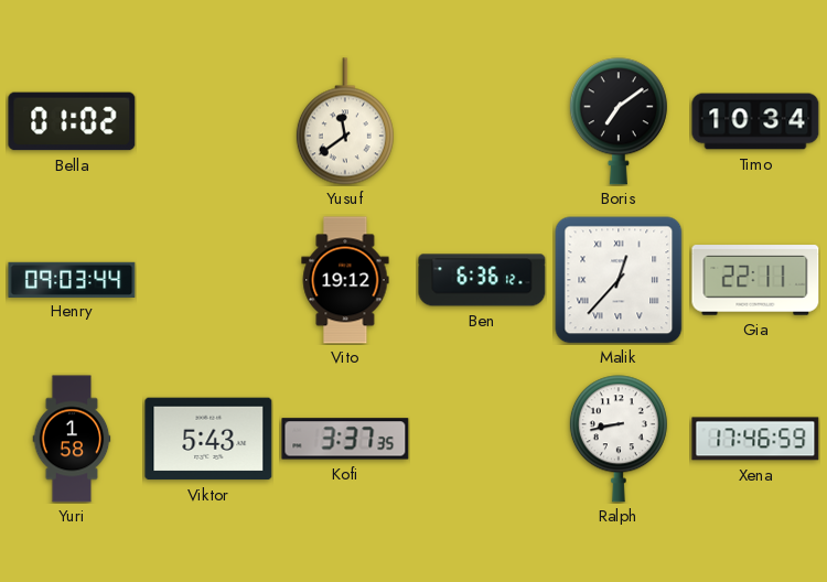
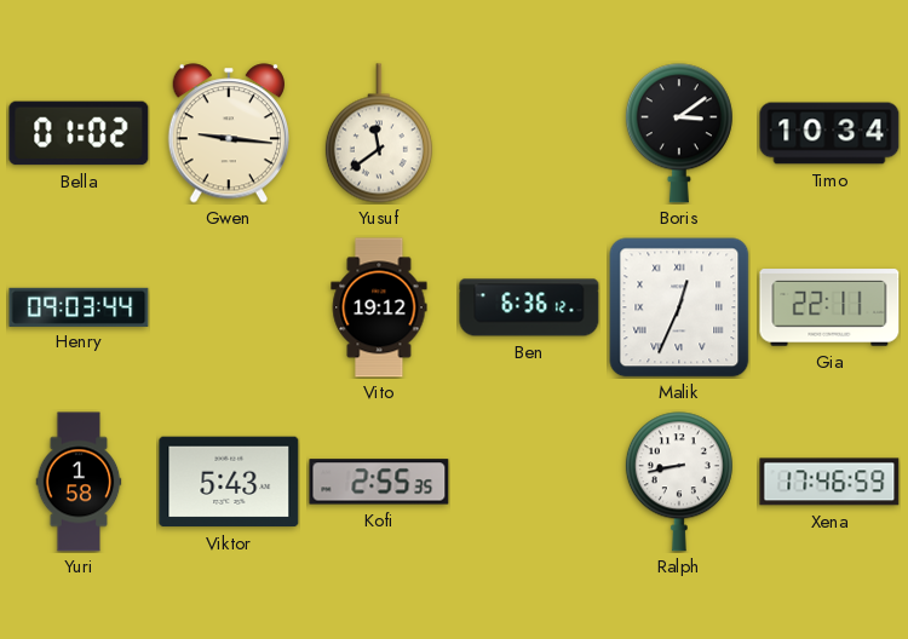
Gwen: none -> 9:16
Boris: 7:09 -> 3:09
Malik: 12:37 -> 12:34
Kofi: 3:37 -> 2:55
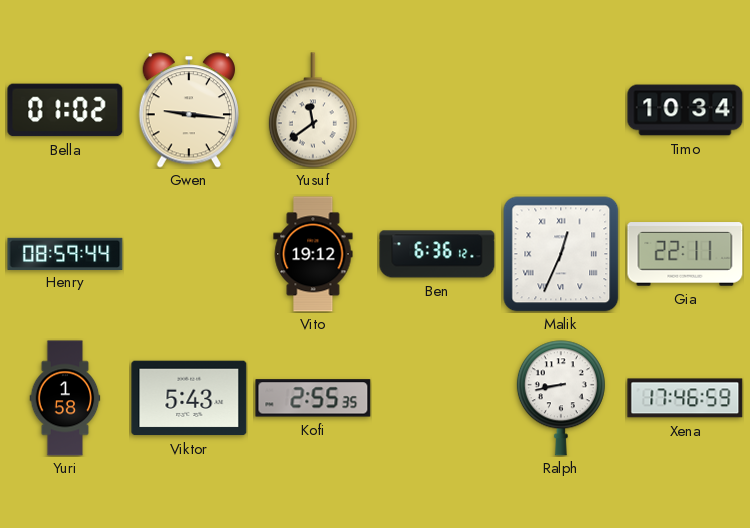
Boris: 3:09 -> none
Henry: 09:03 -> 08:59
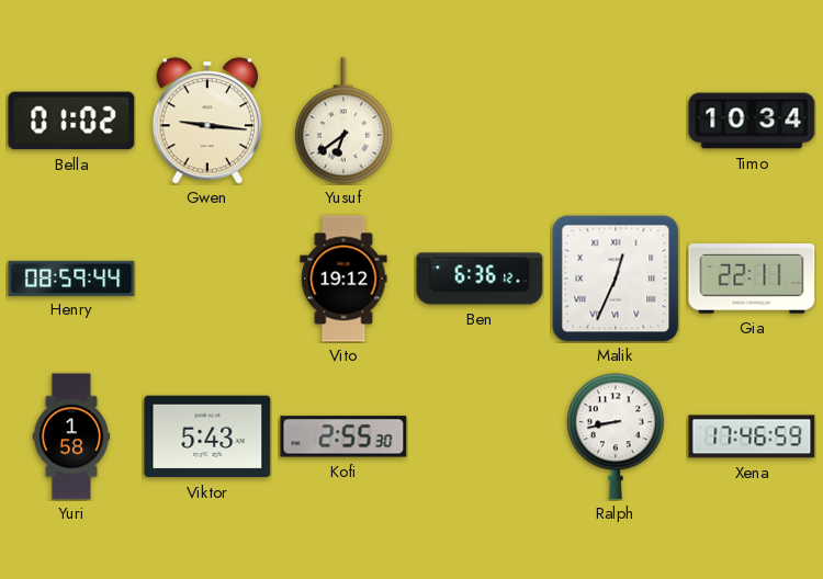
Yusuf: 11:39 -> 6:39
Kofi: 2:55:35 -> 2:55:30
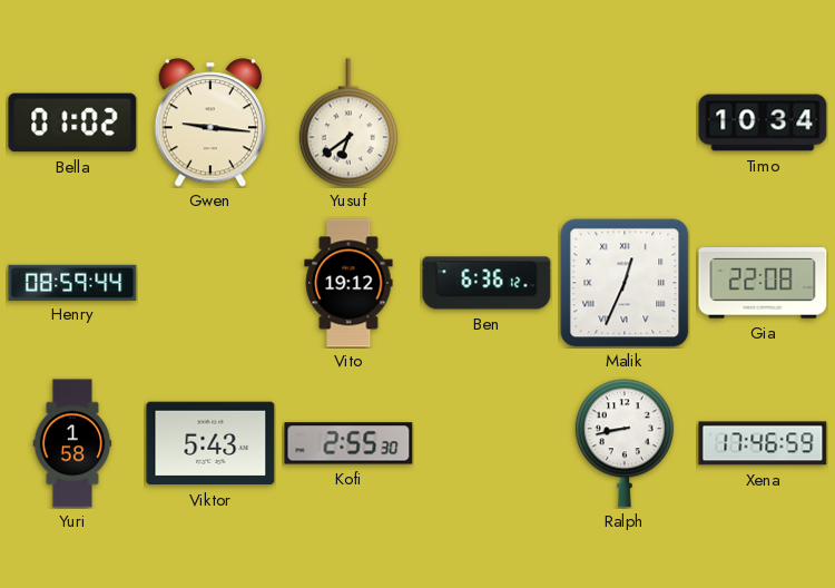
Gia: 22:11 -> 22:08
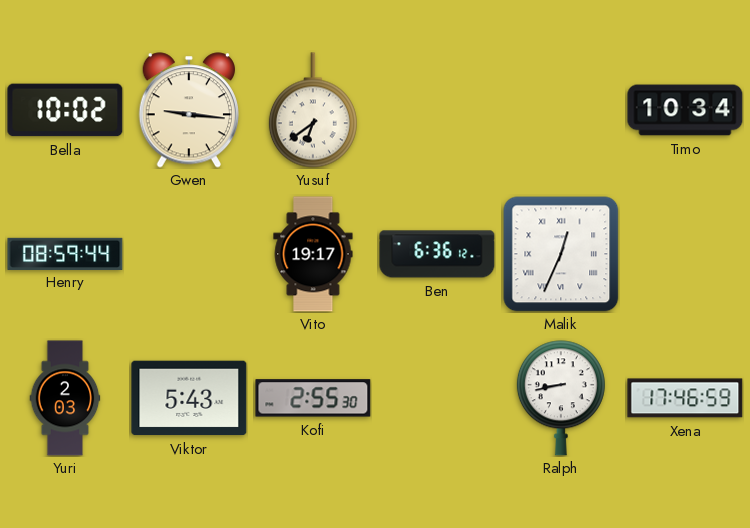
Bella: 01:02 -> 10:02
Vito: 19:12 -> 19:17
Gia: 22:08 -> none
Yuri: 1:58 -> 2:03
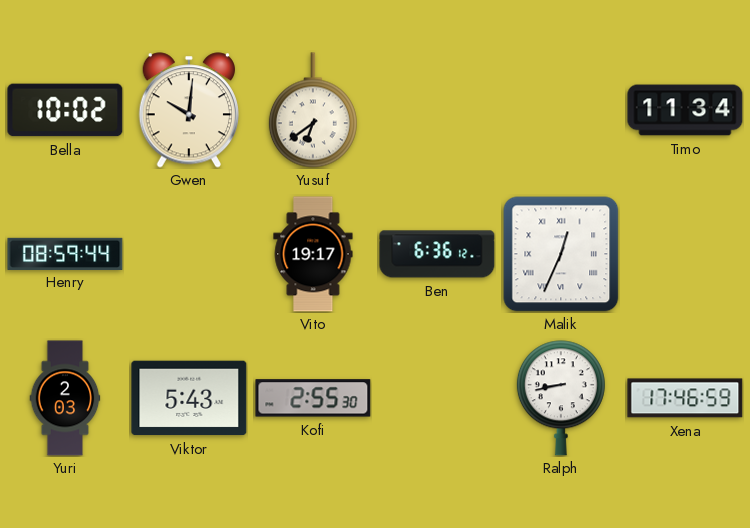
Gwen: 9:16 -> 10:01
Timo: 10:34 -> 11:34
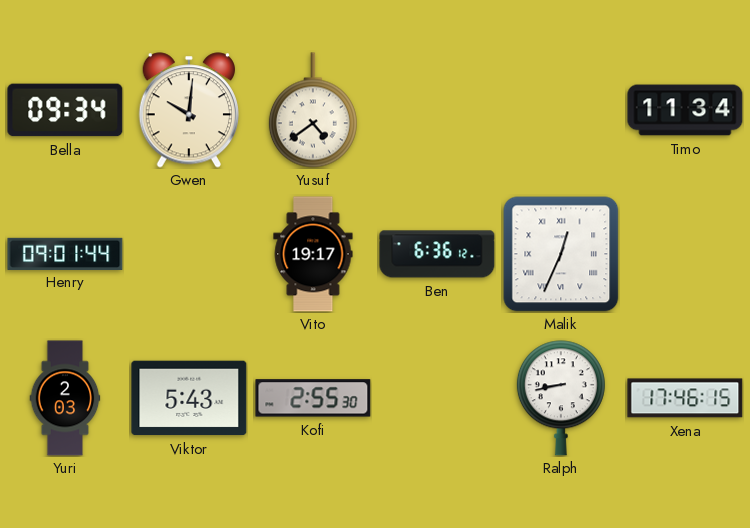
Bella: 10:02 -> 09:34
Yusuf: 6:39 -> 4:39
Henry: 08:59 -> 09:01
Xena: 17:46:59 -> 17:46:15
